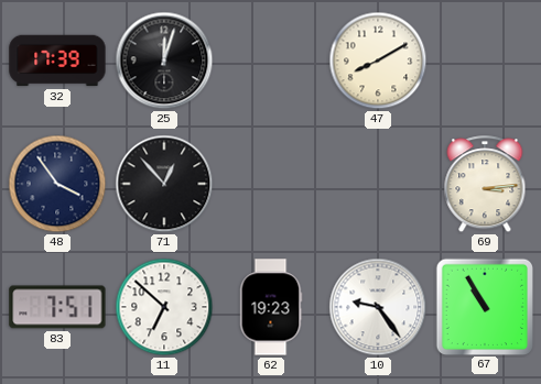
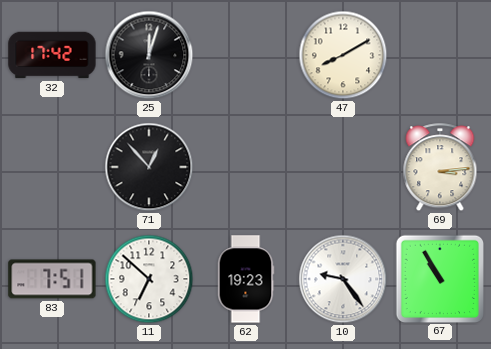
32: 17:39 -> 17:42
48: 3:54 -> none
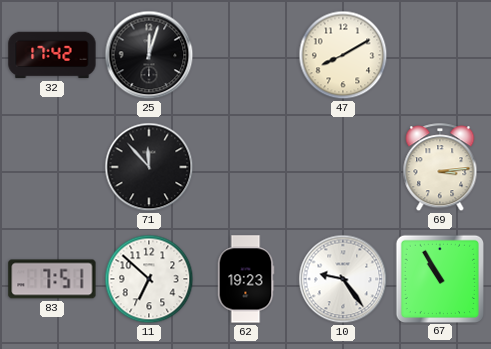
71: 12:53 -> 11:53
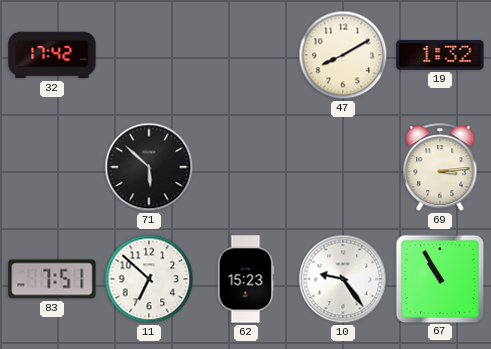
25: 12:03 -> none
19: none -> 1:32
71: 11:53 -> 5:52
62: 19:23 -> 15:23
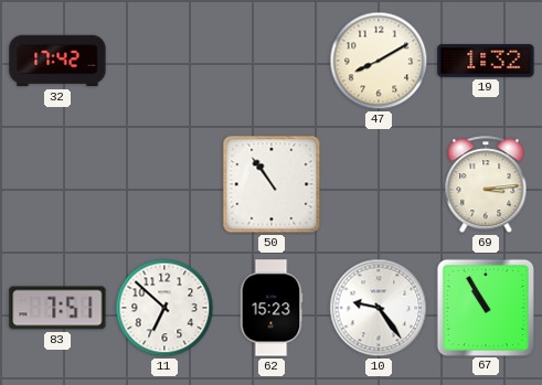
71: 5:52 -> none
50: none -> 10:54
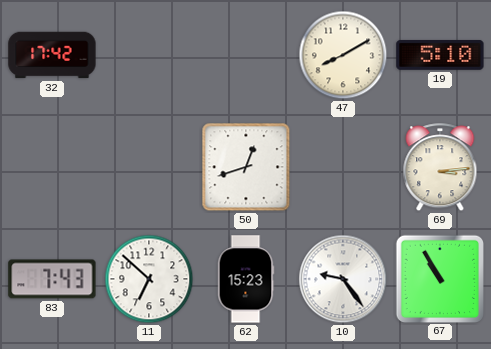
19: 1:32 -> 5:10
50: 10:54 -> 12:42
83: 7:51 -> 7:43
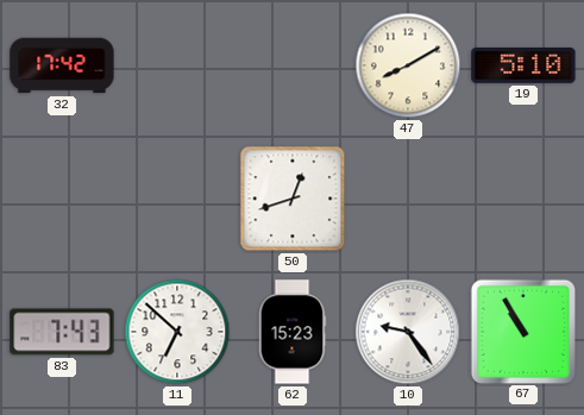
69: 3:14 -> none
